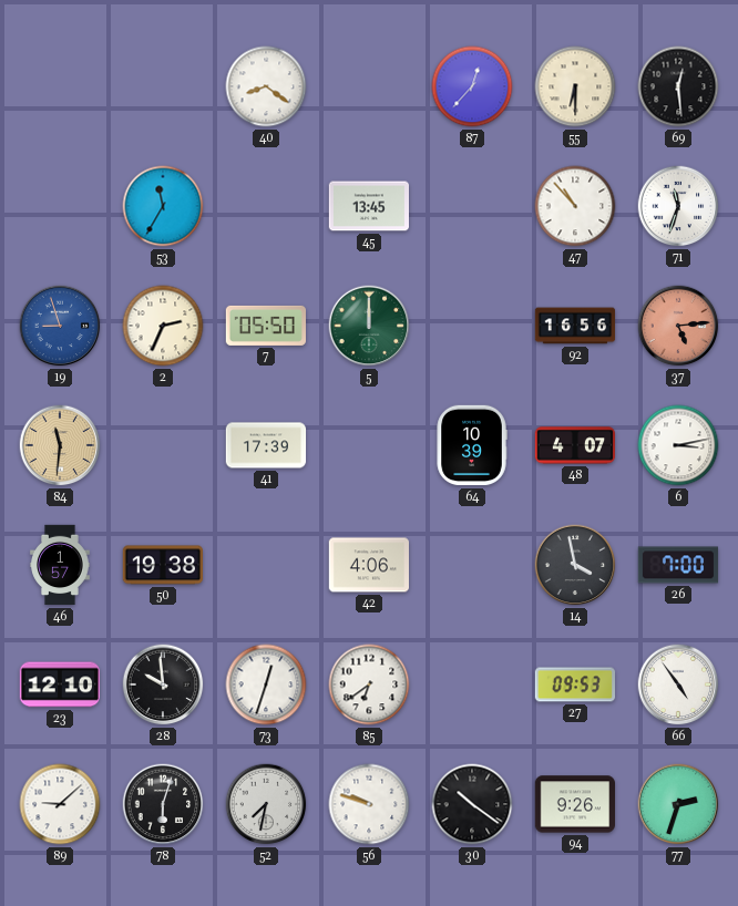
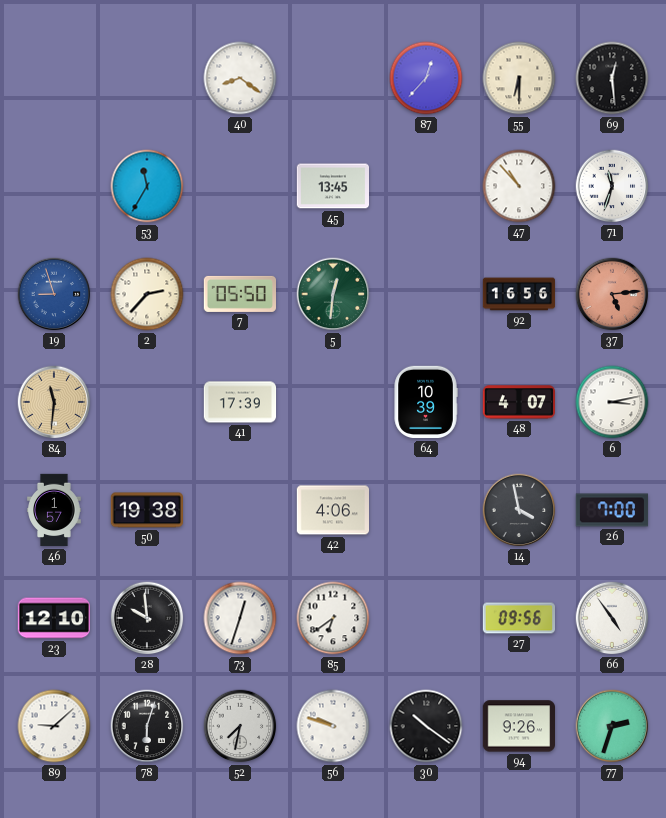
2: 2:34 -> 2:37
5: 12:00 -> 12:31
27: 09:53 -> 09:56
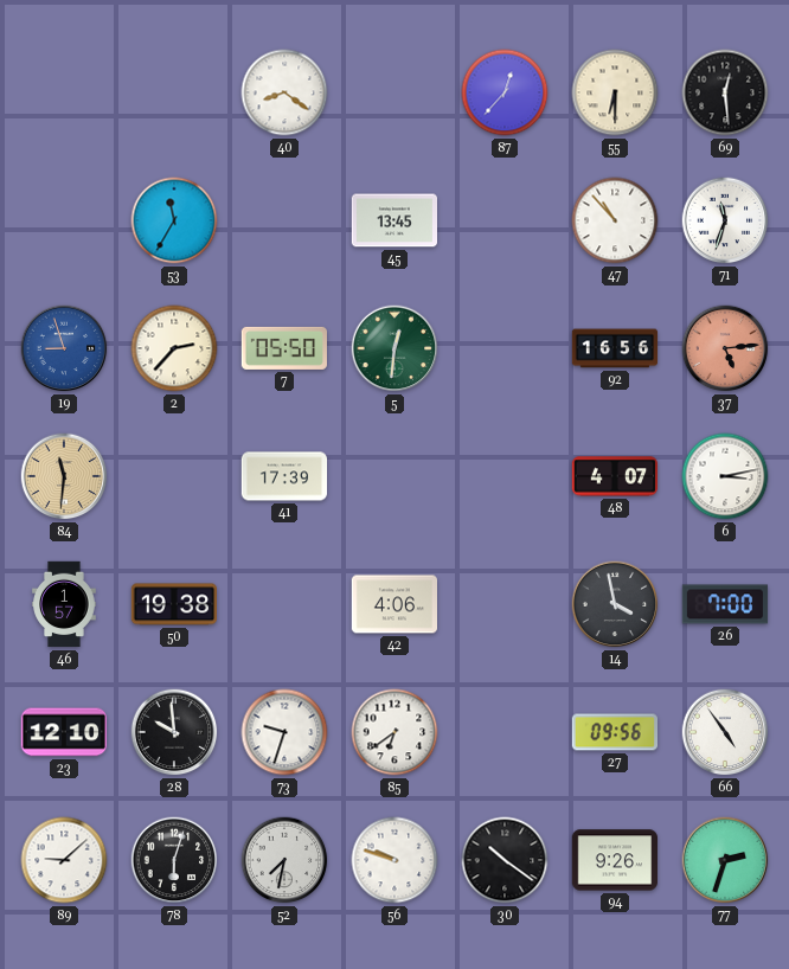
64: 10:39 -> none
73: 12:33 -> 9:33
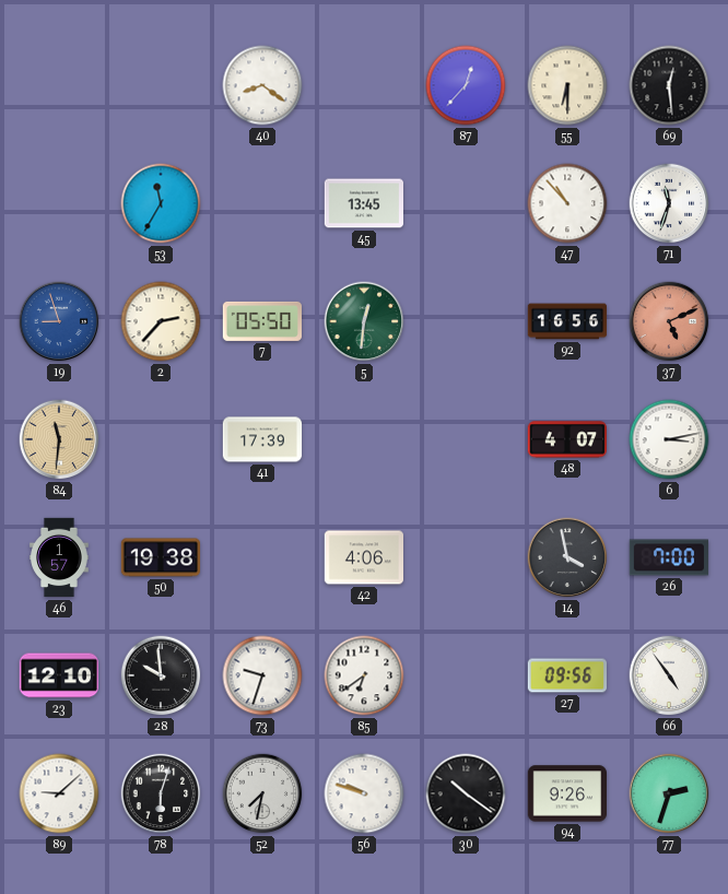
37: 5:14 -> 5:11
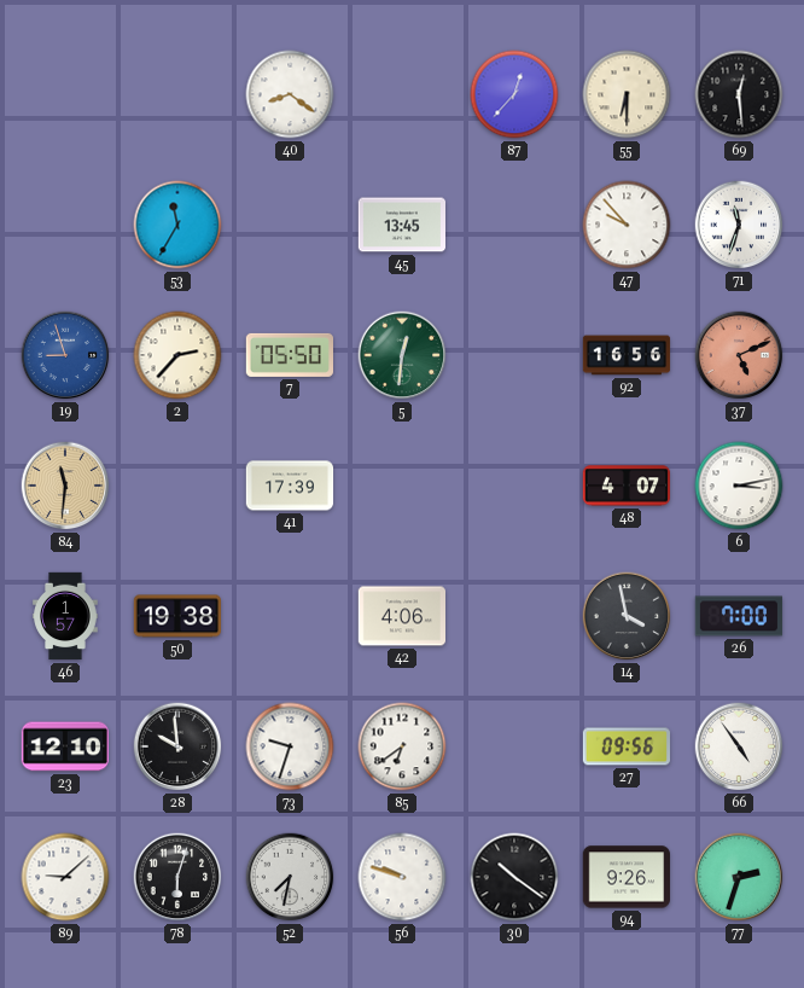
47: 10:53 -> 9:53
